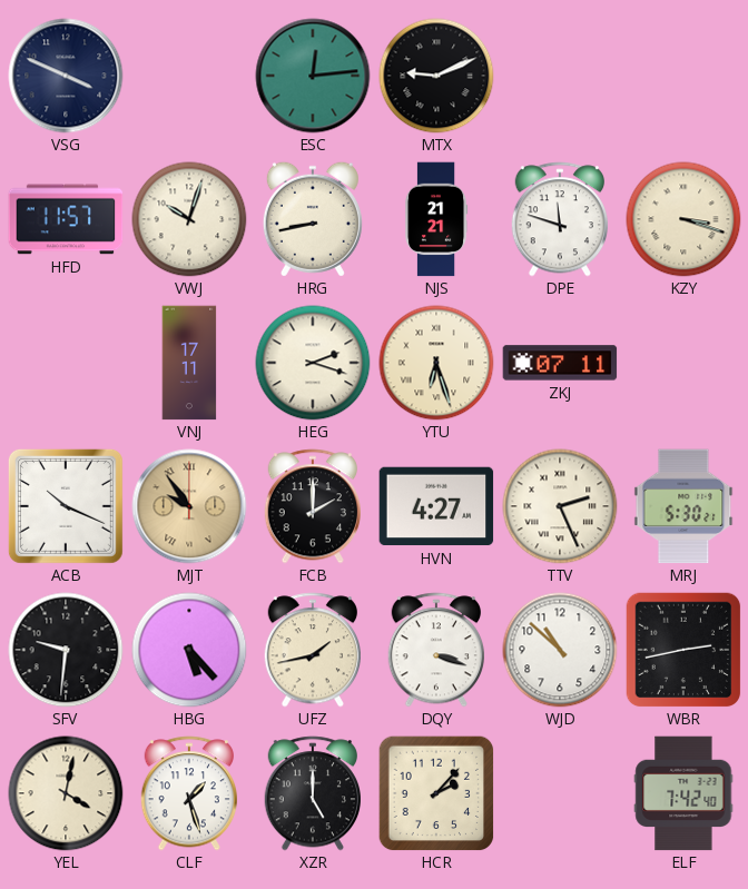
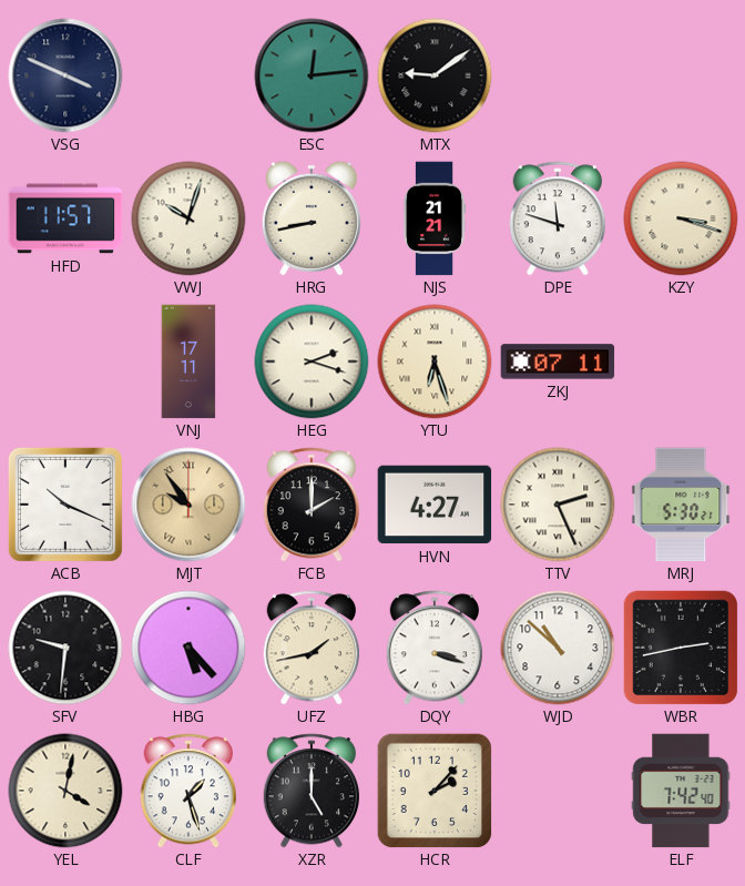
MTX: 9:11 -> 9:09
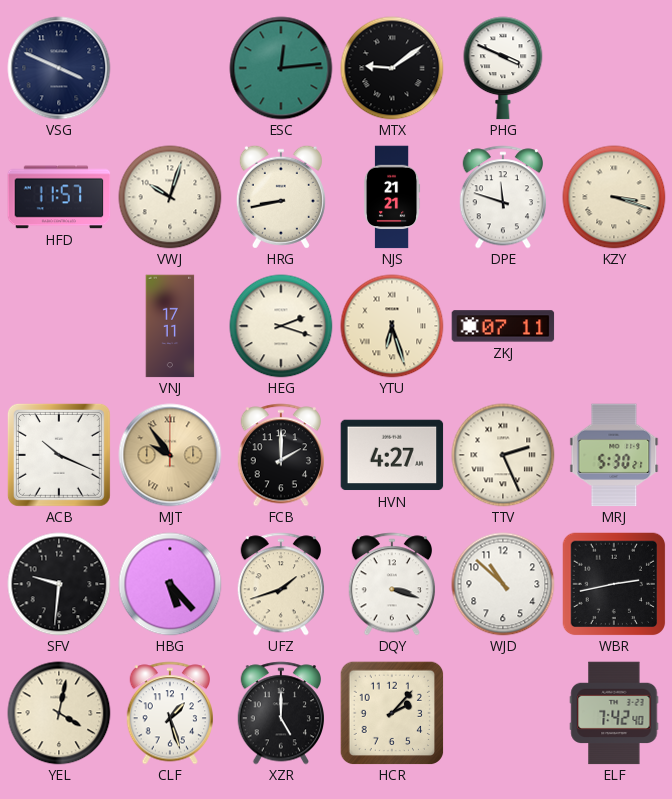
PHG: none -> 3:49
UFZ: 1:43 -> 1:42
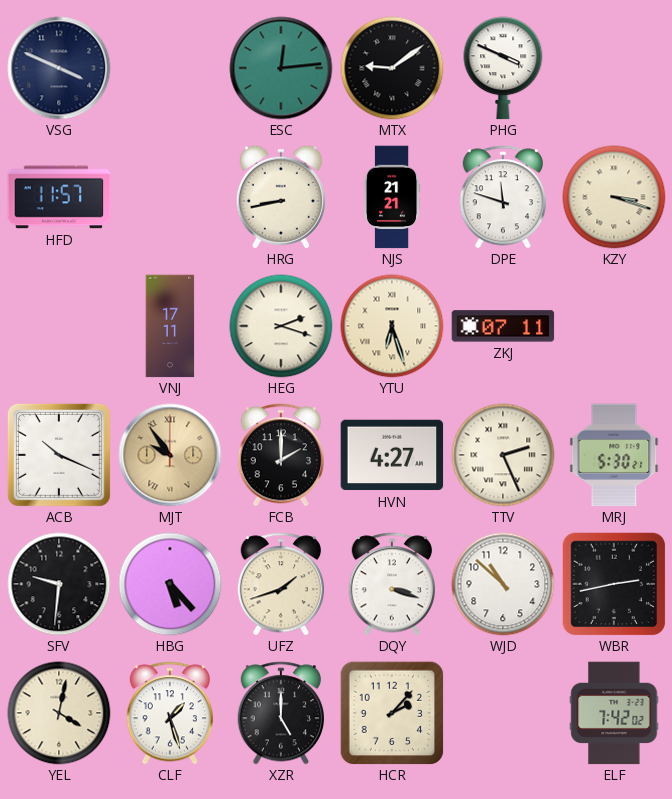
VWJ: 10:03 -> none
ELF: 7:42:40 -> 7:42:02
